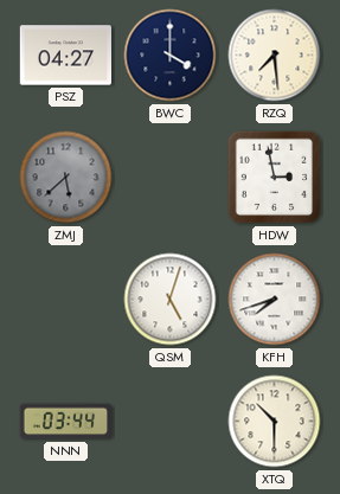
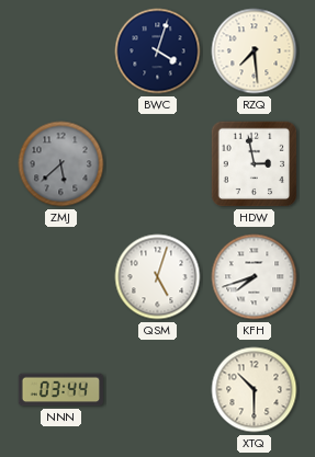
PSZ: 04:27 -> none
BWC: 4:00 -> 4:03
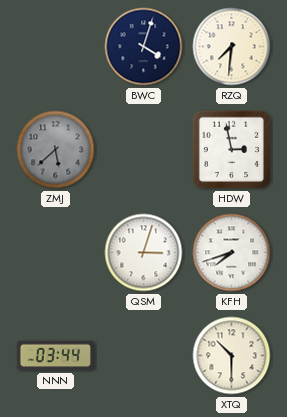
RZQ: 7:29 -> 7:31
QSM: 5:03 -> 3:03
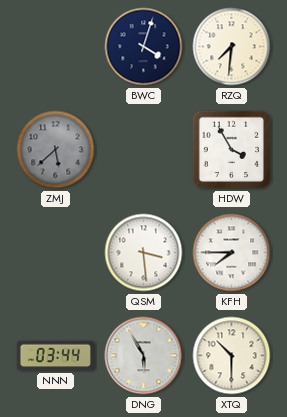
HDW: 2:58 -> 3:55
QSM: 3:03 -> 3:29
KFH: 7:42 -> 7:45
DNG: none -> 5:55
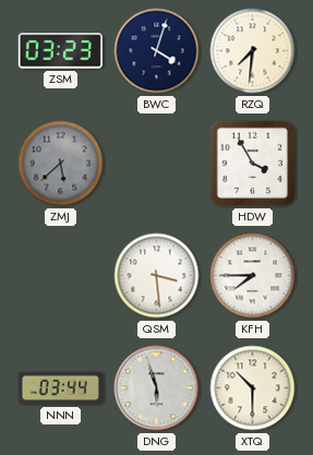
ZSM: none -> 03:23
DNG: 5:55 -> 5:57
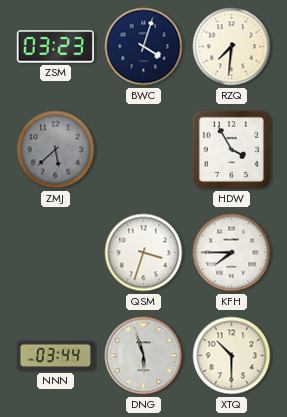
QSM: 3:29 -> 3:33
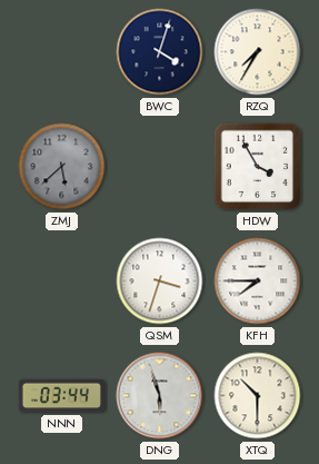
ZSM: 03:23 -> none
RZQ: 7:31 -> 7:35
